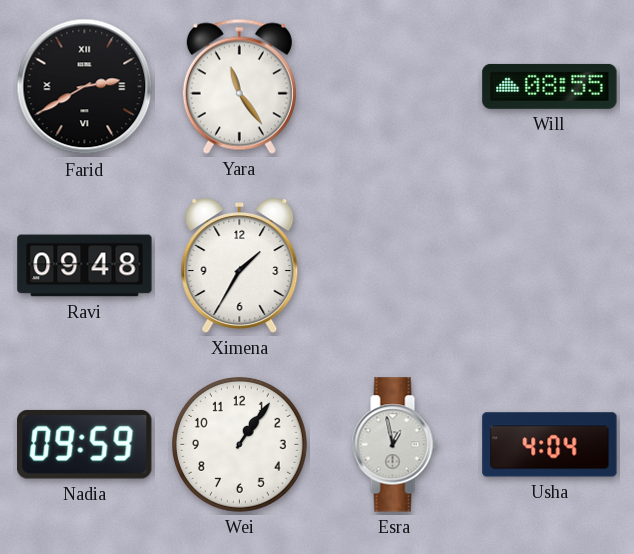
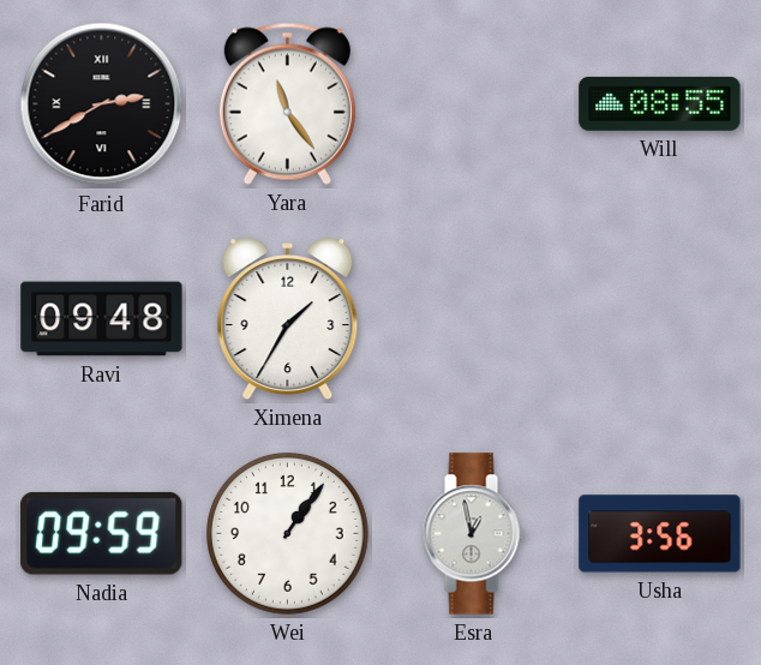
Usha: 4:04 -> 3:56
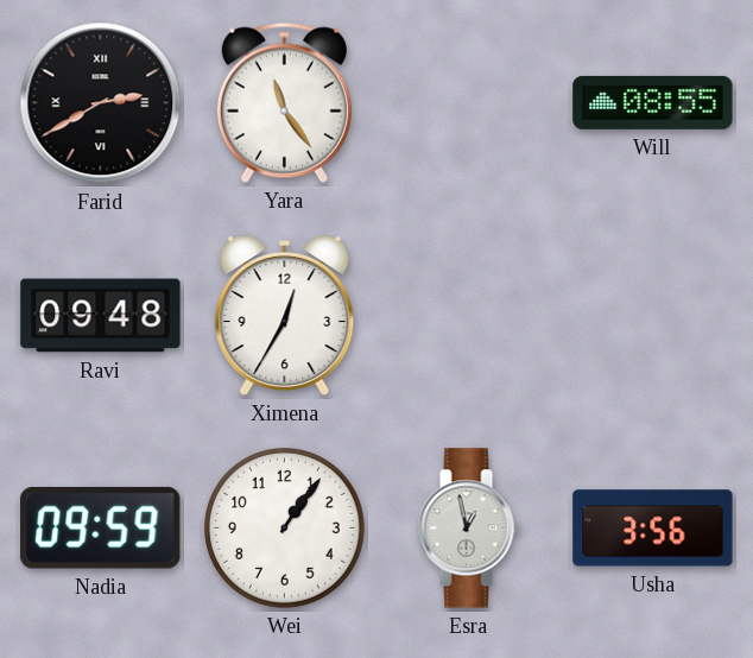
Ximena: 1:35 -> 12:35
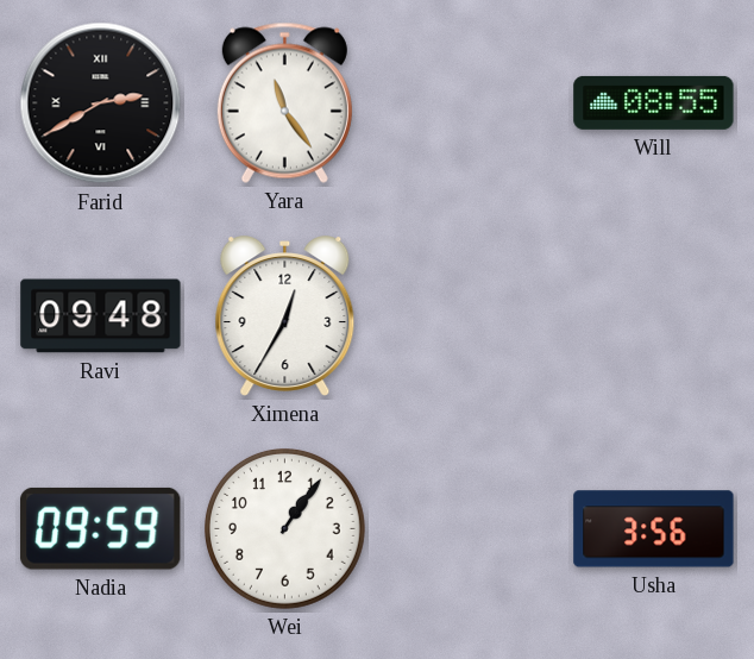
Esra: 12:58 -> none
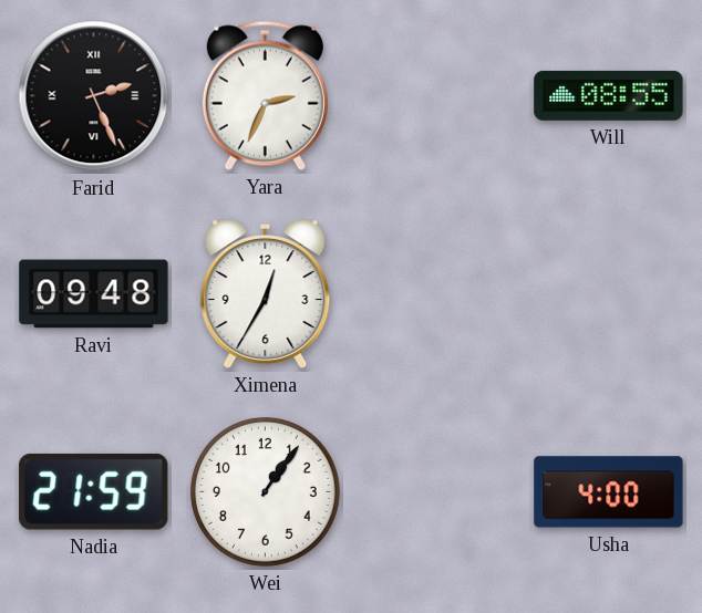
Farid: 2:40 -> 2:26
Yara: 11:24 -> 2:34
Nadia: 09:59 -> 21:59
Usha: 3:56 -> 4:00
